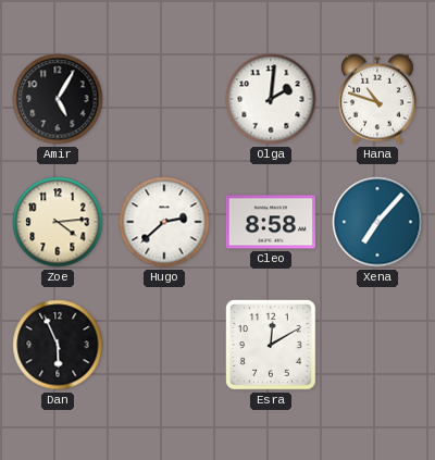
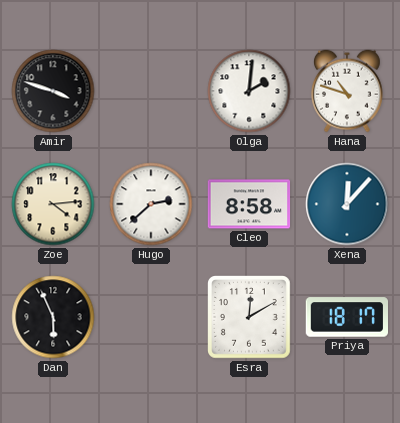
Amir: 5:05 -> 3:48
Xena: 7:07 -> 12:07
Priya: none -> 18:17
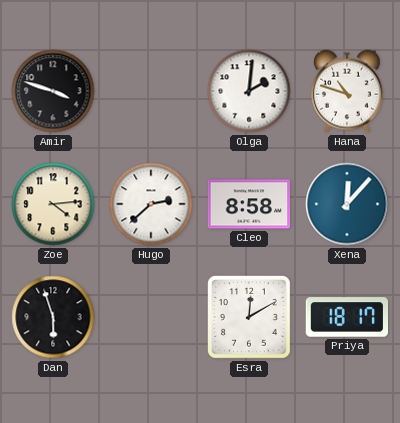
Dan: 5:56 -> 5:57
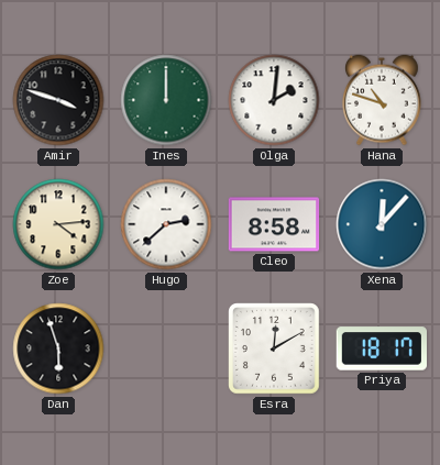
Ines: none -> 12:00
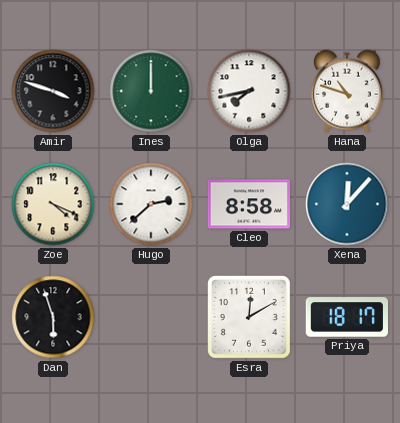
Olga: 2:01 -> 7:43
Zoe: 4:14 -> 4:19
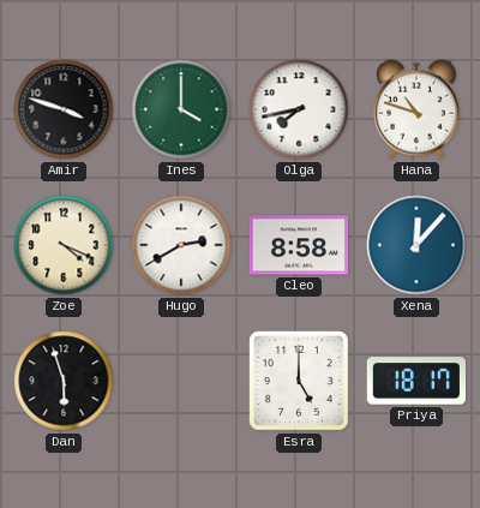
Ines: 12:00 -> 4:00
Hugo: 2:38 -> 2:40
Esra: 12:10 -> 5:00
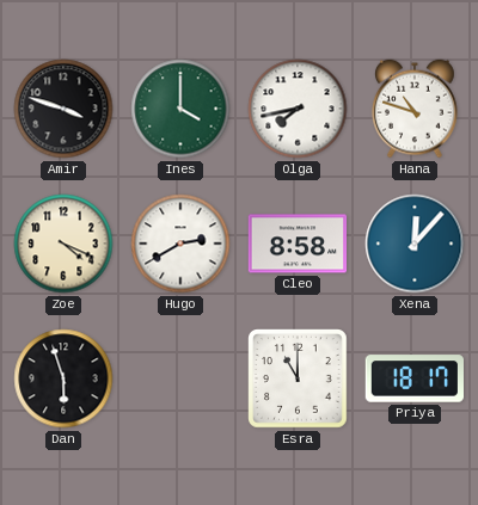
Esra: 5:00 -> 11:00
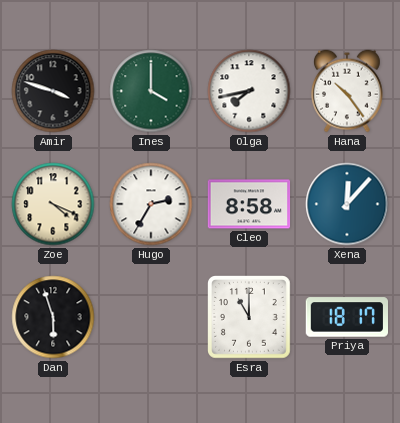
Hana: 10:48 -> 10:24
Hugo: 2:40 -> 2:35
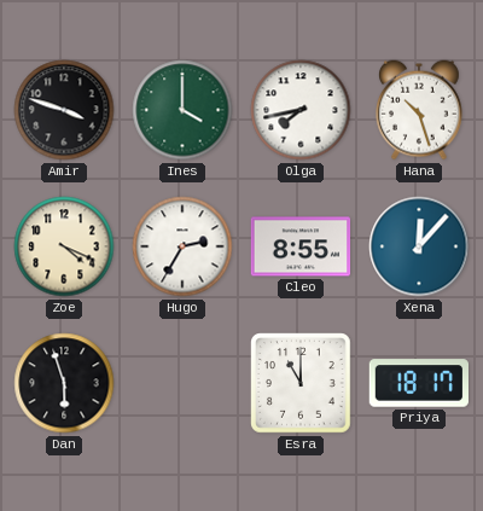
Hana: 10:24 -> 10:27
Cleo: 8:58 -> 8:55
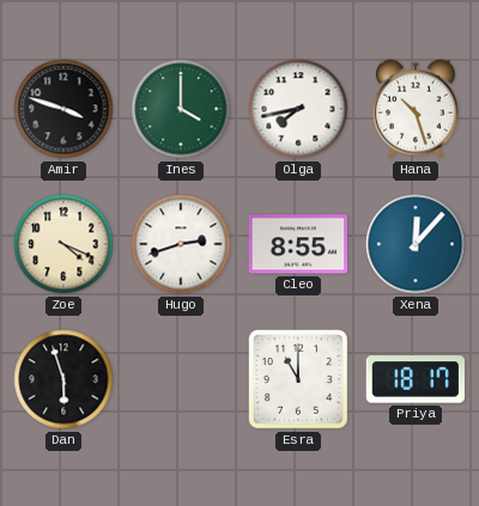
Hugo: 2:35 -> 2:42
